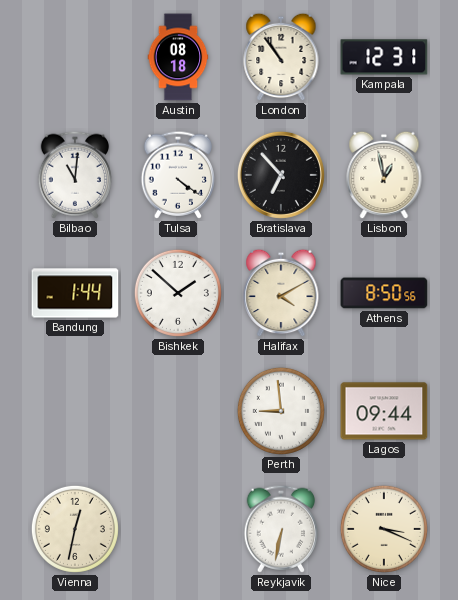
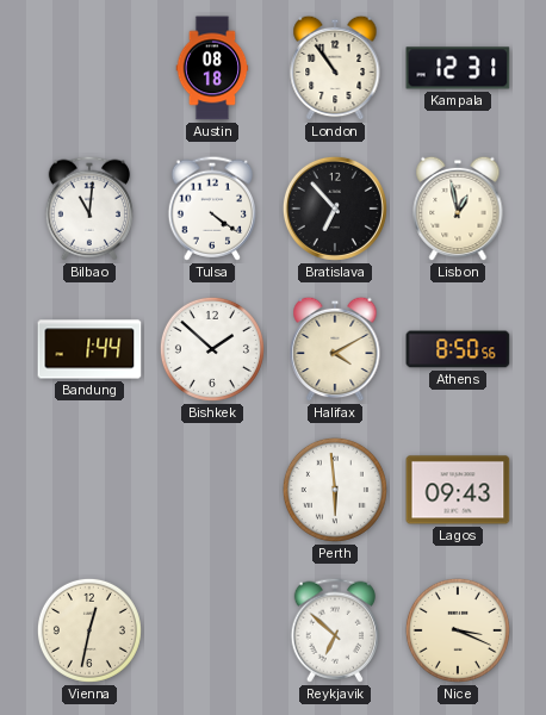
Perth: 8:59 -> 5:59
Lagos: 09:44 -> 09:43
Reykjavik: 6:32 -> 6:52
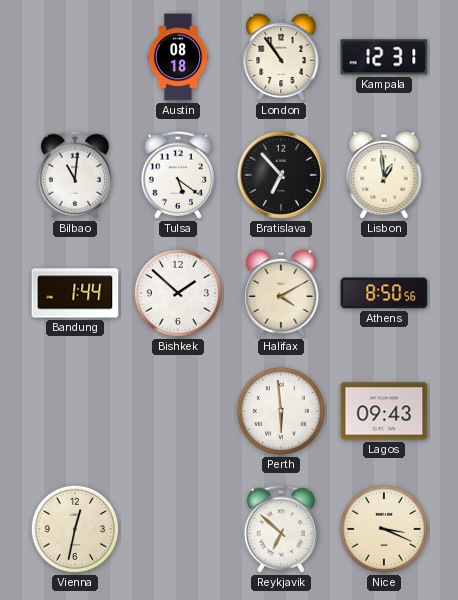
Tulsa: 4:21 -> 5:21
Lisbon: 12:58 -> 12:59
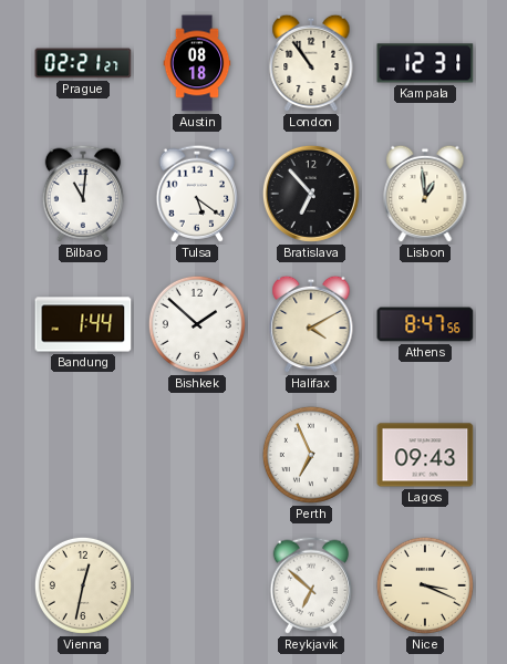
Prague: none -> 02:21
Athens: 8:50 -> 8:47
Perth: 5:59 -> 6:56
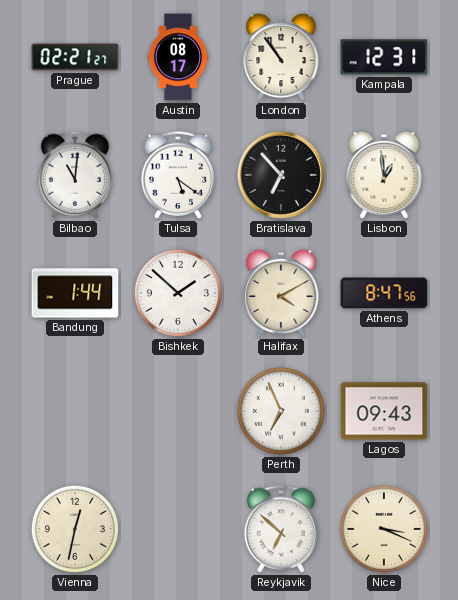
Austin: 08:18 -> 08:17
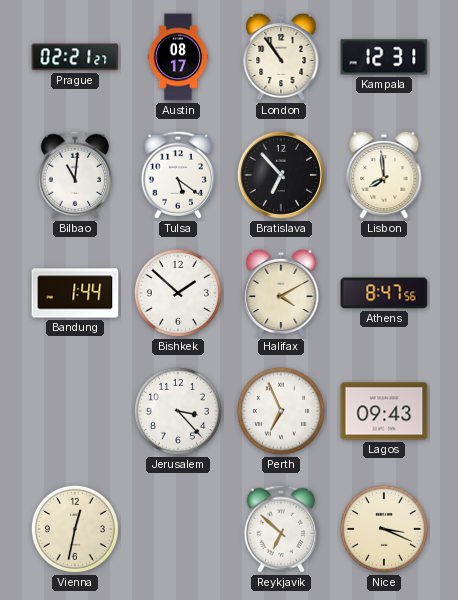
Lisbon: 12:59 -> 7:59
Jerusalem: none -> 3:23
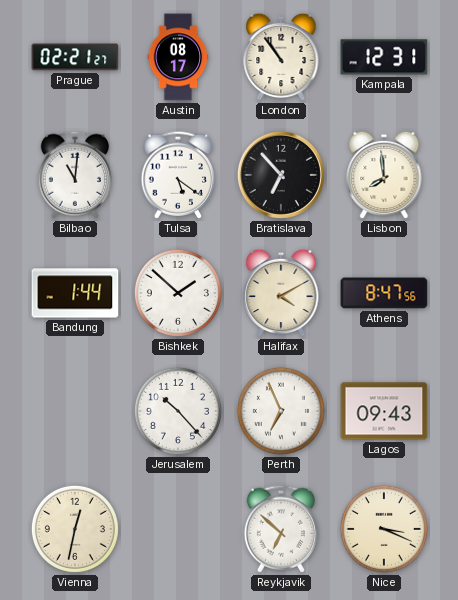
Jerusalem: 3:23 -> 10:23
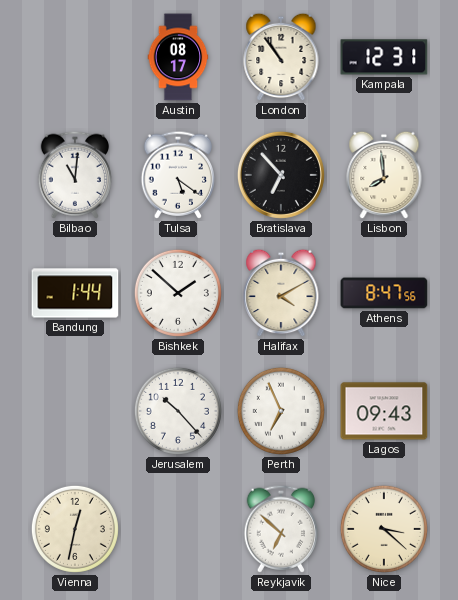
Prague: 02:21 -> none
Nice: 3:19 -> 3:22
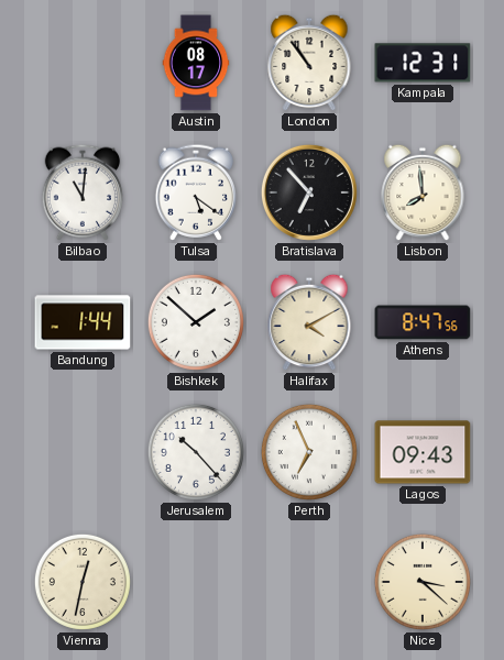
Reykjavik: 6:52 -> none
